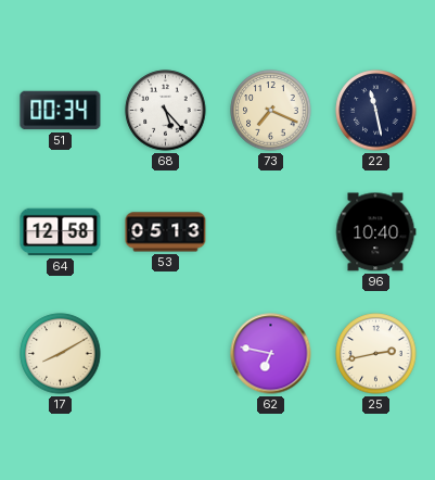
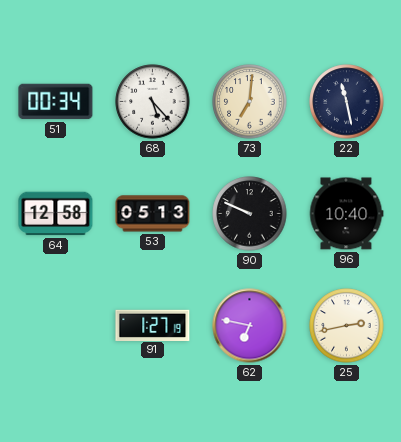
73: 7:19 -> 7:01
90: none -> 9:49
17: 8:10 -> none
91: none -> 1:27
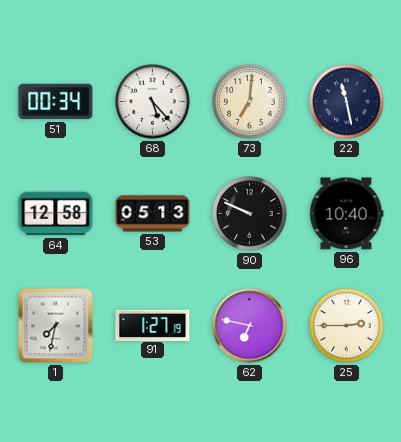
1: none -> 7:32
25: 2:43 -> 2:45
